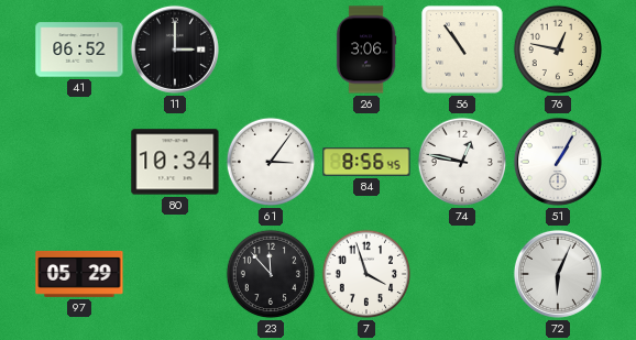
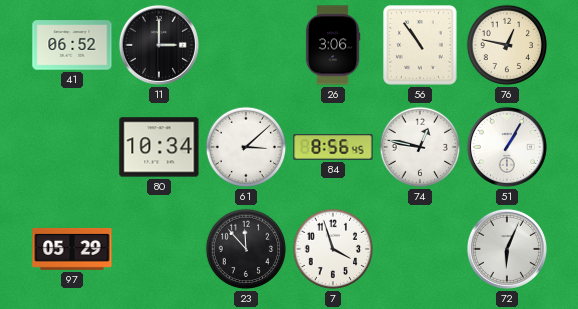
61: 3:06 -> 3:08
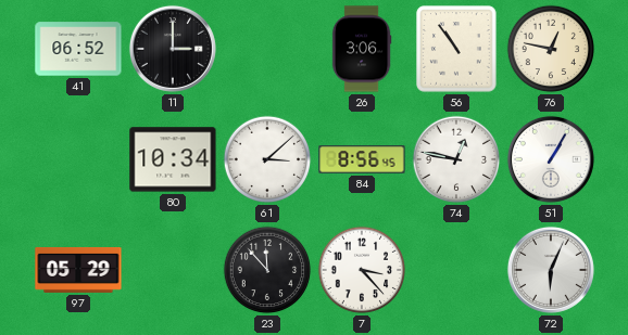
7: 3:57 -> 3:23
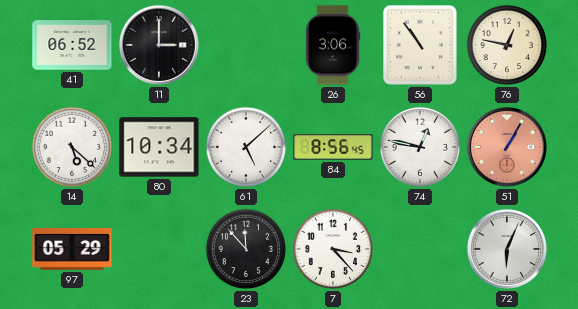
14: none -> 5:22
61: 3:08 -> 5:08
51 dial: white -> salmon
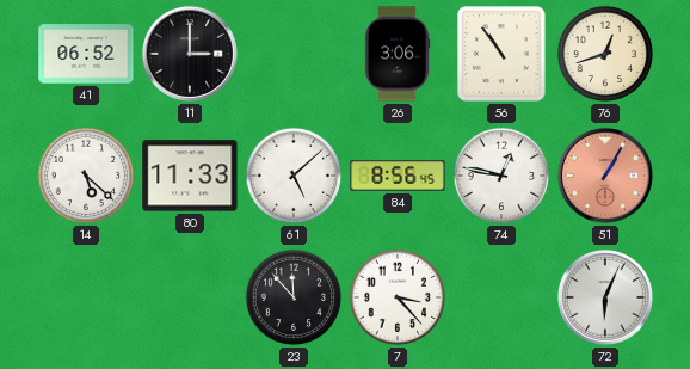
76: 12:47 -> 12:42
80: 10:34 -> 11:33
97: 05:29 -> none
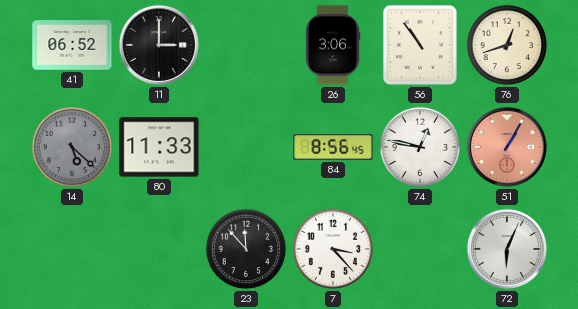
14 dial: white -> grey
61: 5:08 -> none
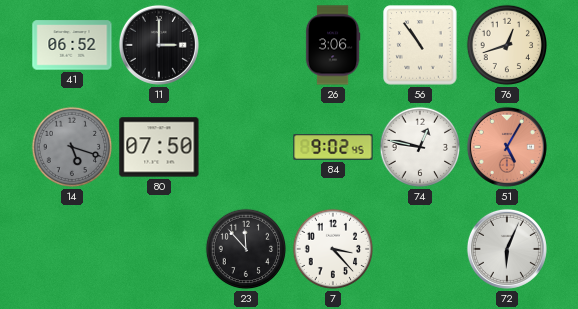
14: 5:22 -> 5:18
80: 11:33 -> 07:50
84: 8:56 -> 9:02
51: 1:05 -> 5:05
